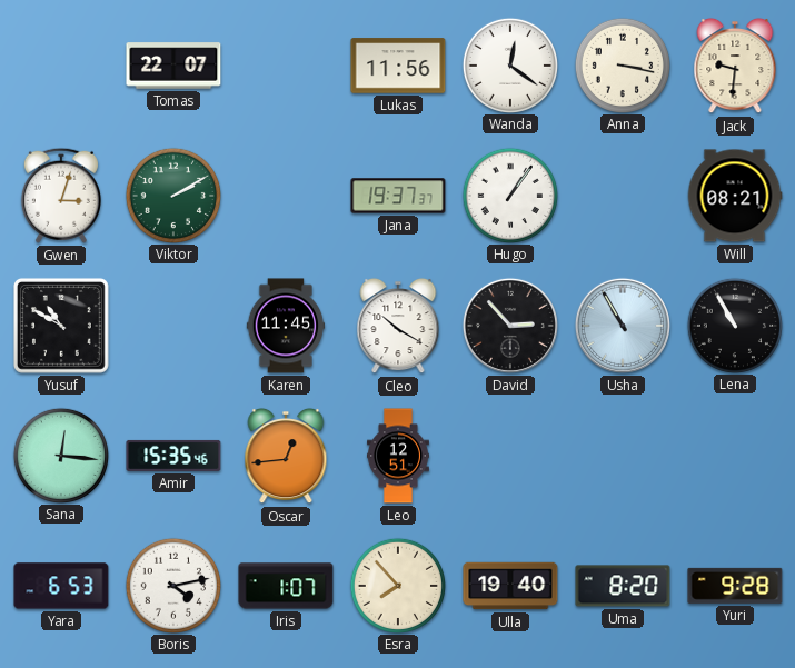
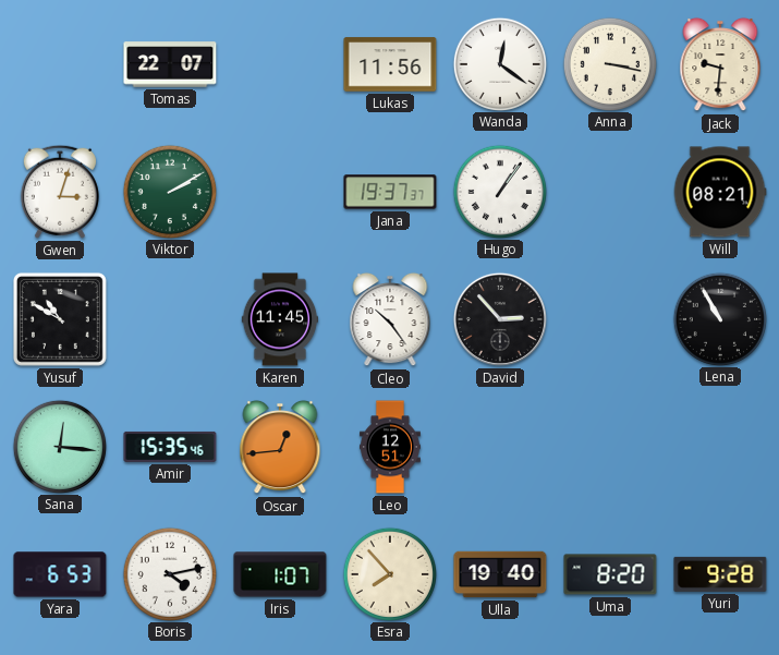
Cleo: 10:20 -> 10:24
Usha: 10:55 -> none
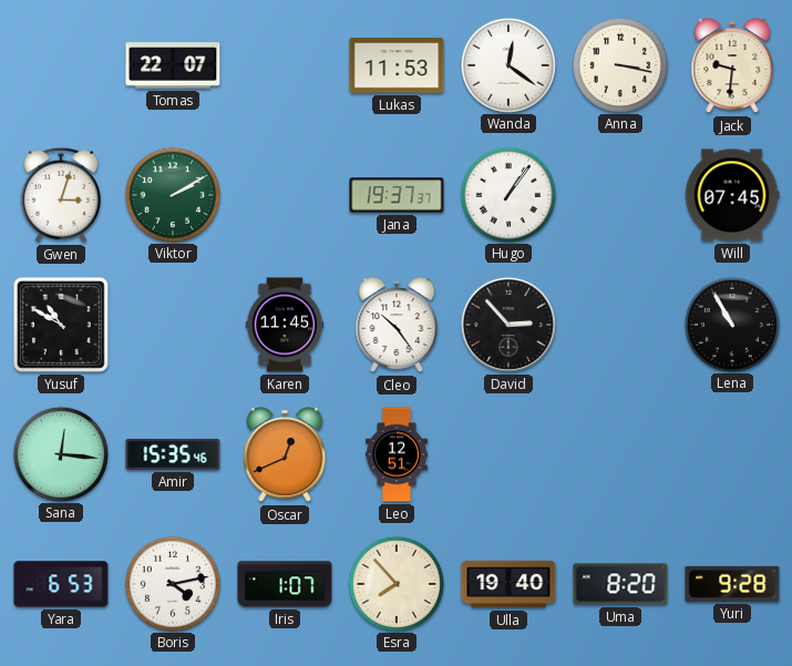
Lukas: 11:56 -> 11:53
Will: 08:21 -> 07:45
Oscar: 12:44 -> 12:41
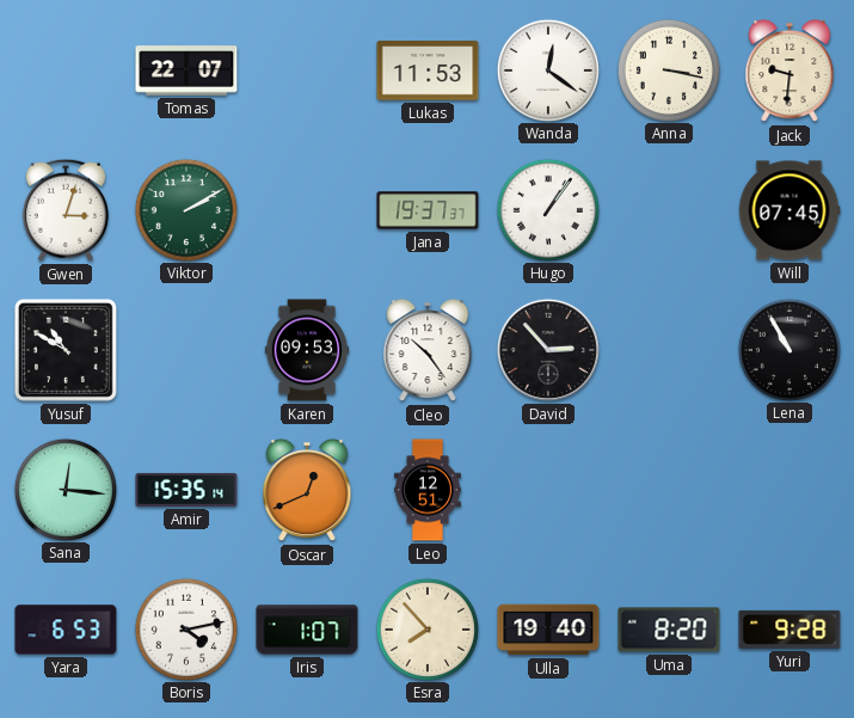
Karen: 11:45 -> 09:53
Amir: 15:35:46 -> 15:35:14
